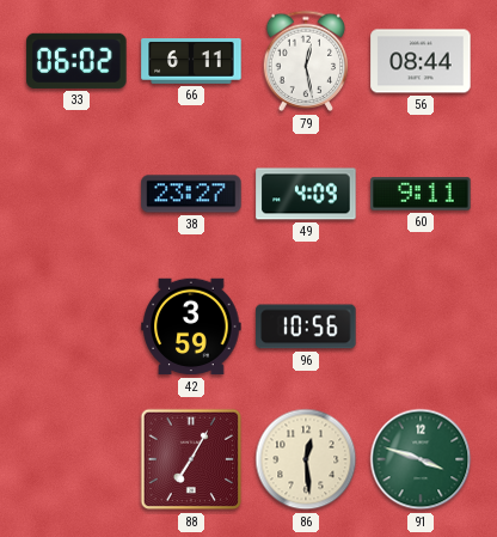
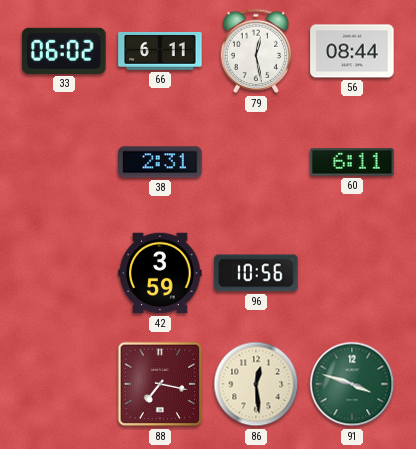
38: 23:27 -> 2:31
49: 4:09 -> none
60: 9:11 -> 6:11
88: 7:05 -> 7:17
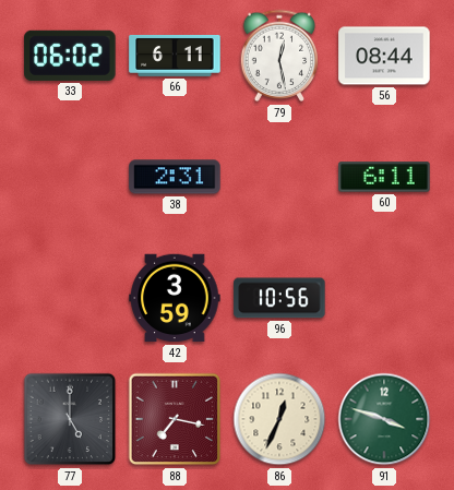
77: none -> 5:00
86: 12:29 -> 12:34
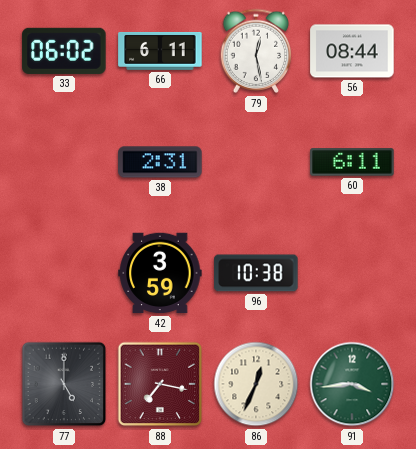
96: 10:56 -> 10:38
91: 3:48 -> 3:44
